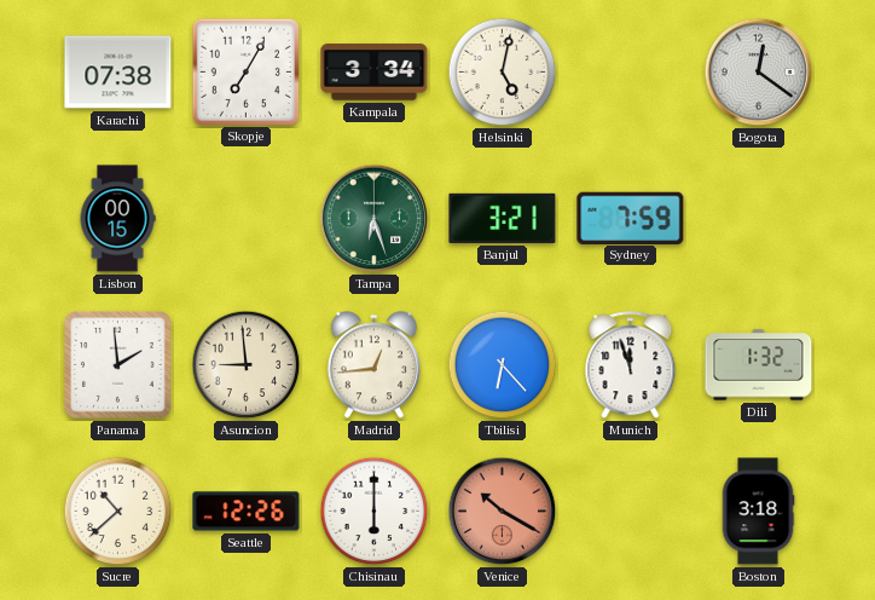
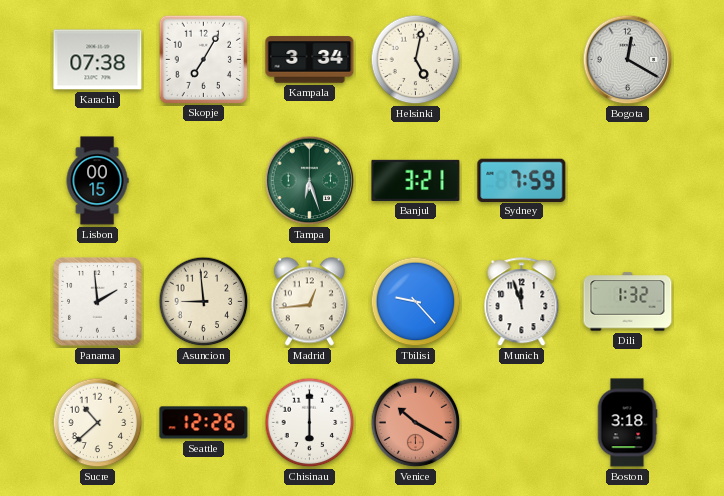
Bogota: 12:21 -> 12:20
Tbilisi: 6:23 -> 9:23
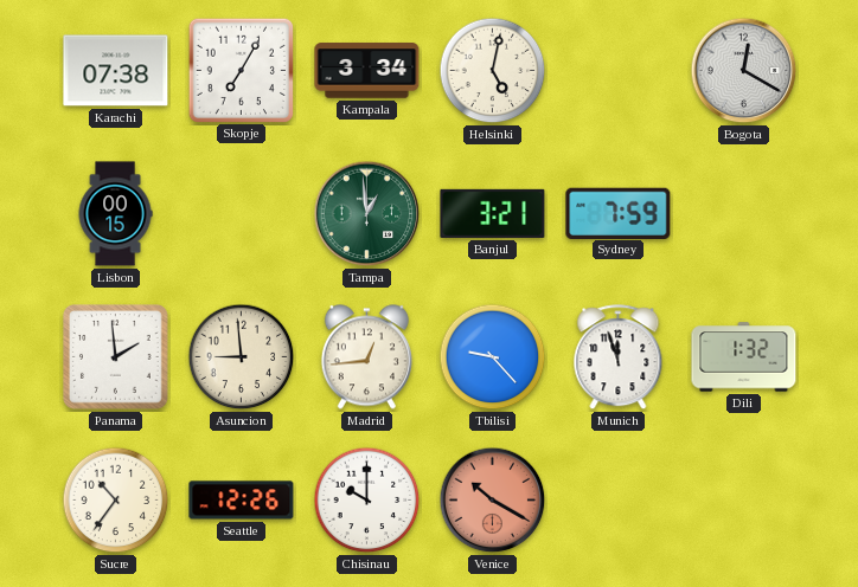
Tampa: 6:27 -> 12:59
Sucre: 10:38 -> 10:36
Chisinau: 6:00 -> 10:00
Boston: 3:18 -> none
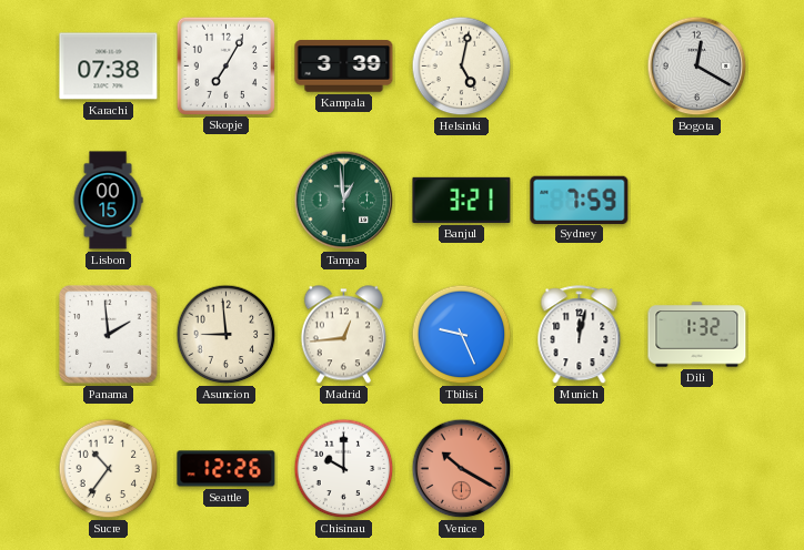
Kampala: 3:34 -> 3:39
Tbilisi: 9:23 -> 9:26
Munich: 11:57 -> 12:02
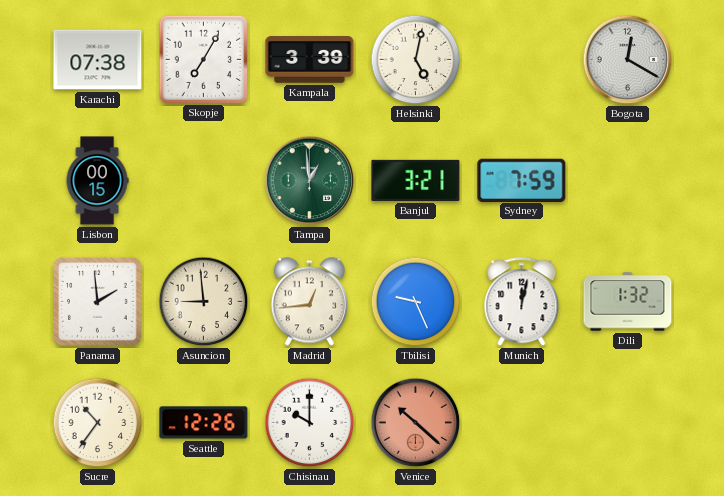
Venice: 10:20 -> 10:22
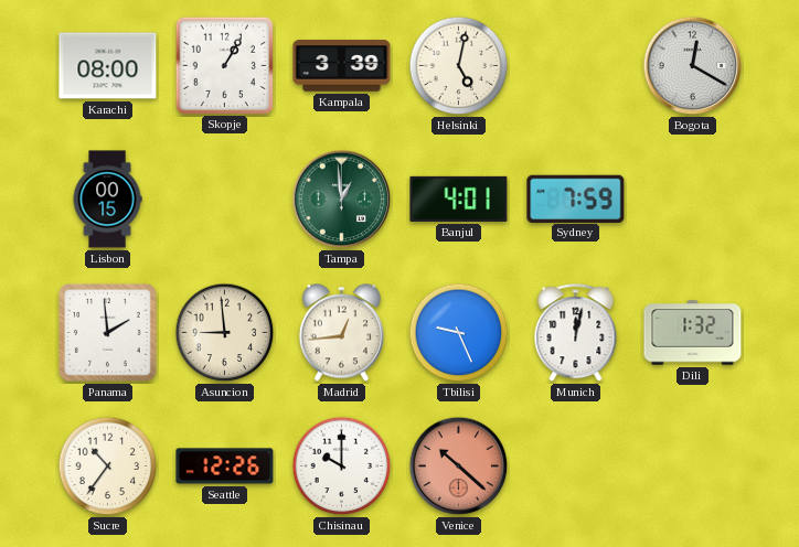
Karachi: 07:38 -> 08:00
Skopje: 7:05 -> 1:05
Banjul: 3:21 -> 4:01
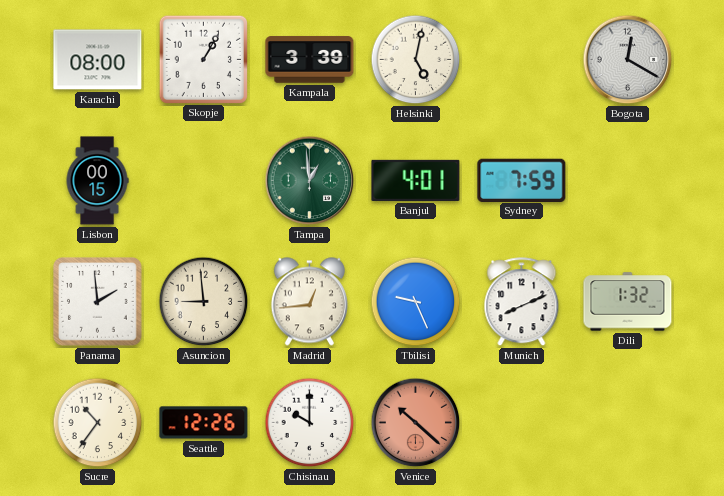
Munich: 12:02 -> 8:11
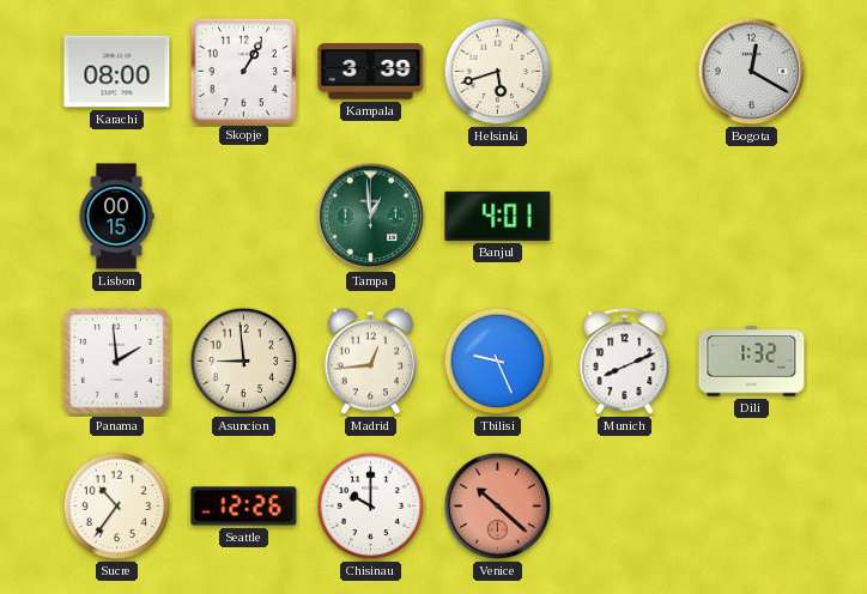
Helsinki: 5:02 -> 5:42
Sydney: 7:59 -> none
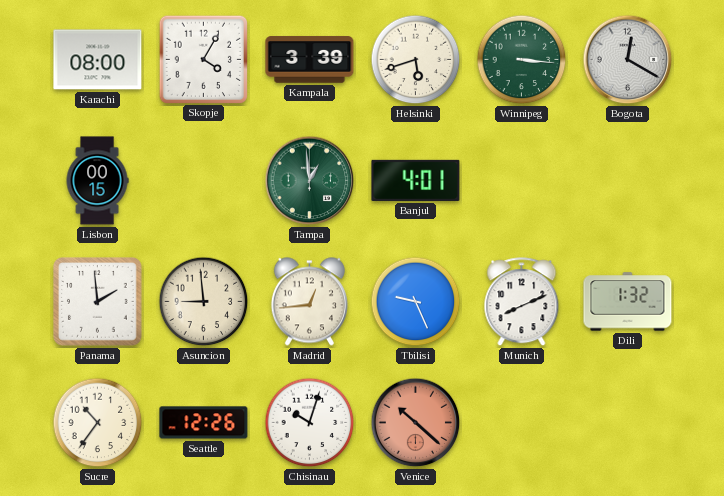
Skopje: 1:05 -> 4:05
Winnipeg: none -> 3:16
Chisinau: 10:00 -> 10:03
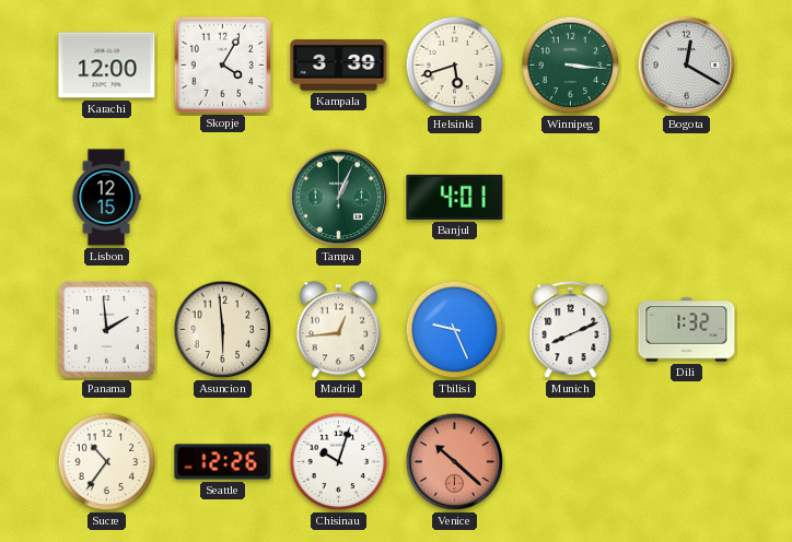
Karachi: 08:00 -> 12:00
Lisbon: 00:15 -> 12:15
Tampa: 12:59 -> 1:04
Asuncion: 8:59 -> 5:59
